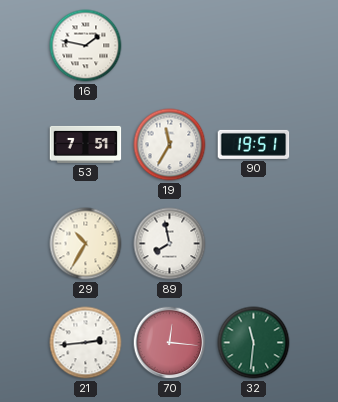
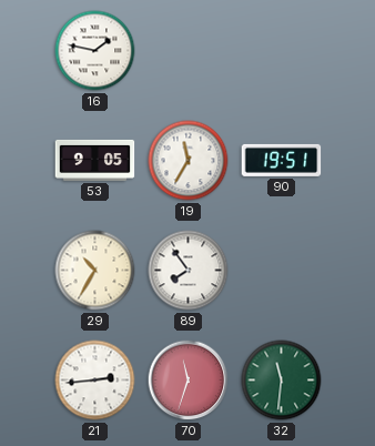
53: 7:51 -> 9:05
89: 7:58 -> 7:54
70: 12:16 -> 11:33
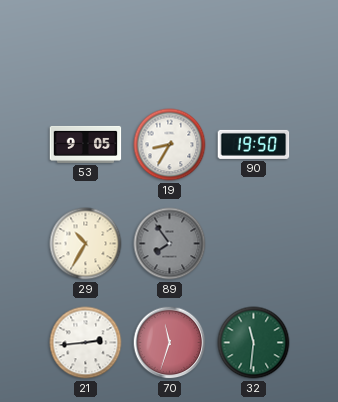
16: 1:47 -> none
19: 11:35 -> 8:35
90: 19:51 -> 19:50
89 dial: white -> grey
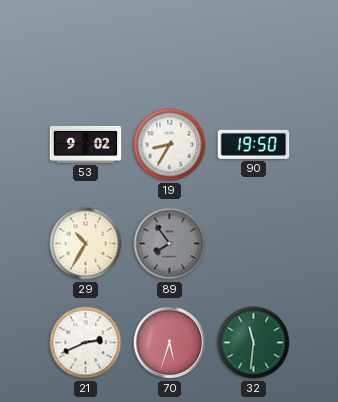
53: 9:05 -> 9:02
21: 2:44 -> 2:41
70: 11:33 -> 5:33
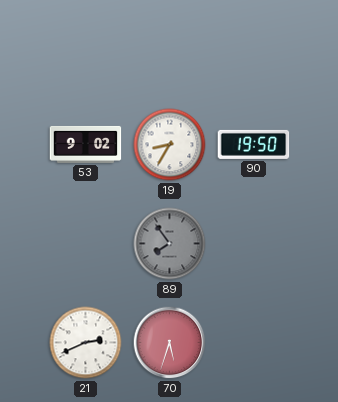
29: 10:35 -> none
32: 11:31 -> none
